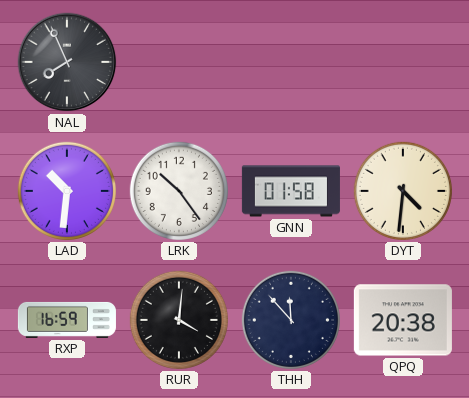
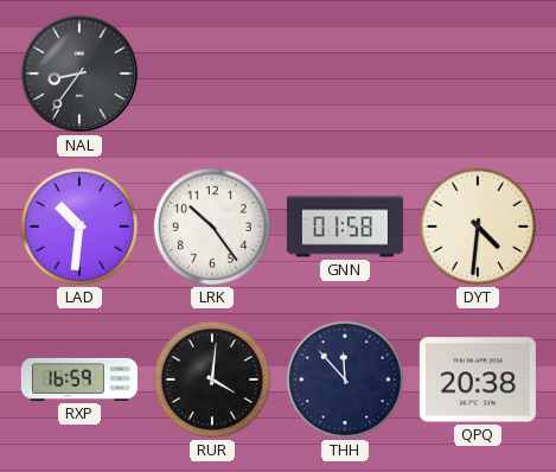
NAL: 7:56 -> 8:36
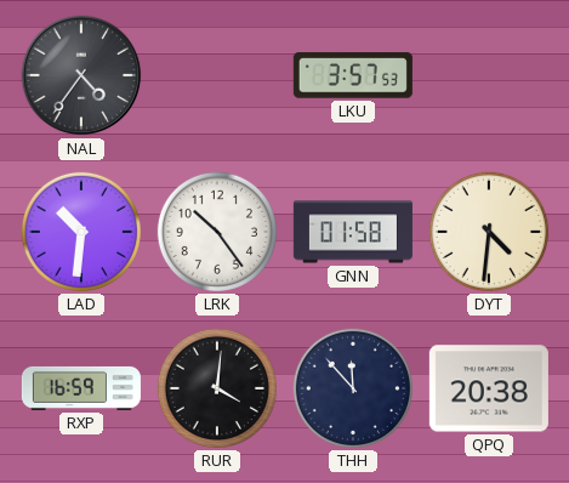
NAL: 8:36 -> 4:36
LKU: none -> 3:57
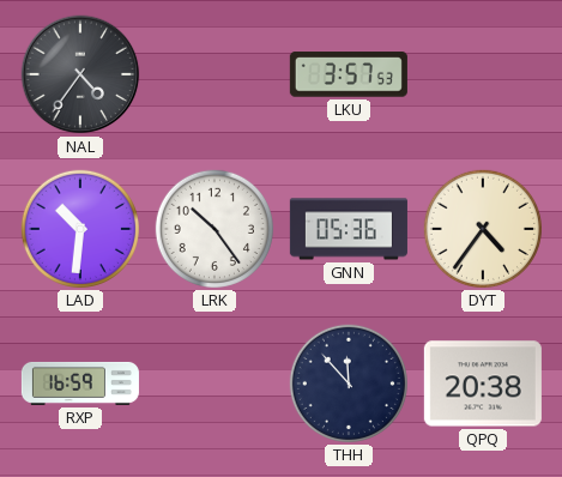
GNN: 01:58 -> 05:36
DYT: 4:31 -> 4:36
RUR: 4:01 -> none
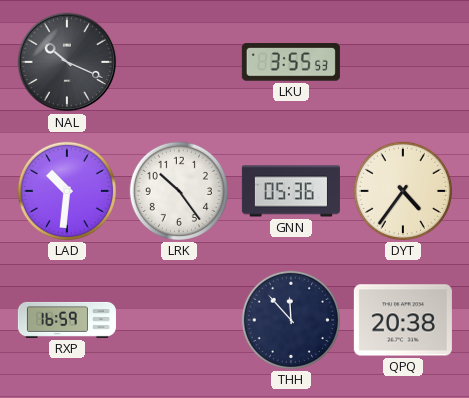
NAL: 4:36 -> 10:19
LKU: 3:57 -> 3:55
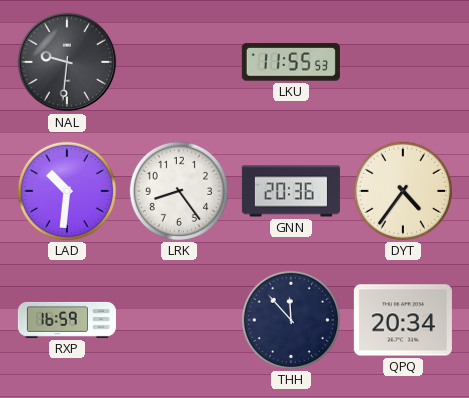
NAL: 10:19 -> 9:31
LKU: 3:55 -> 11:55
LRK: 10:24 -> 8:24
GNN: 05:36 -> 20:36
QPQ: 20:38 -> 20:34
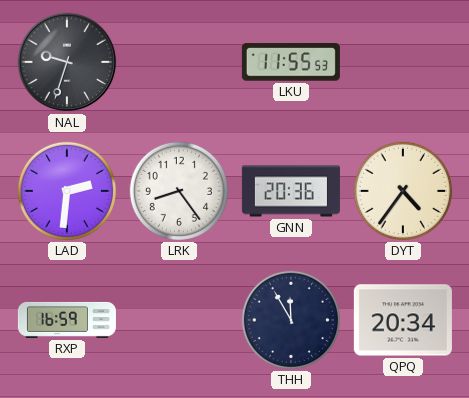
NAL: 9:31 -> 9:33
LAD: 10:31 -> 2:31
THH: 11:53 -> 11:55
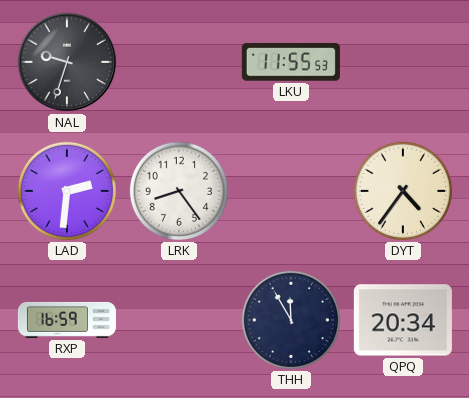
GNN: 20:36 -> none
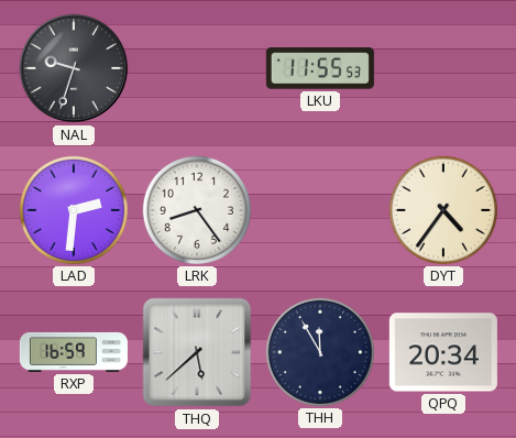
THQ: none -> 5:38
